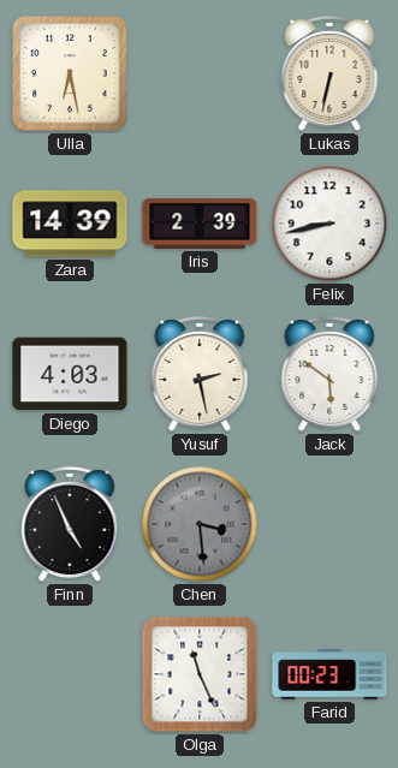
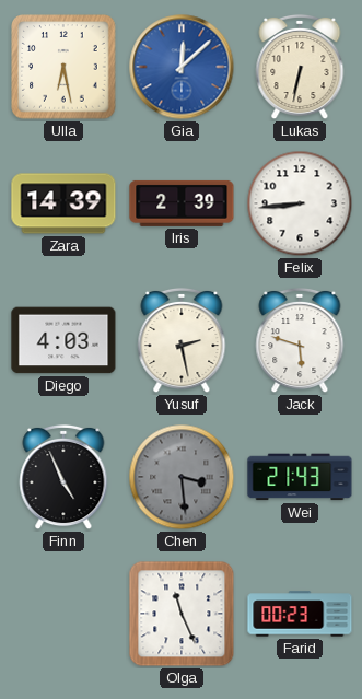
Gia: none -> 12:08
Felix: 8:43 -> 8:44
Jack: 5:51 -> 5:48
Wei: none -> 21:43
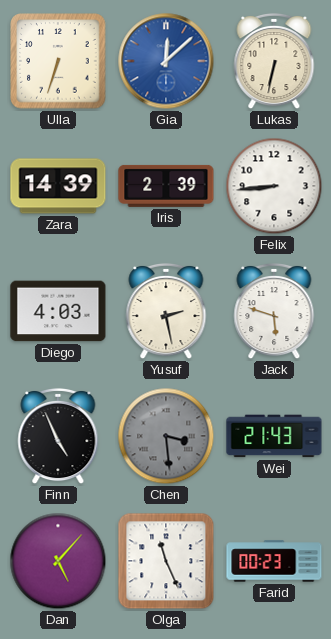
Ulla: 6:28 -> 6:33
Dan: none -> 5:07
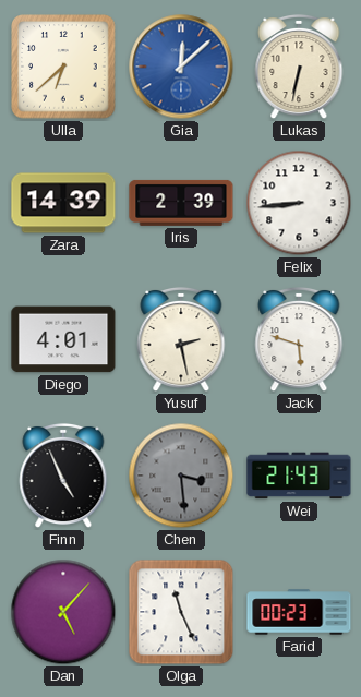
Ulla: 6:33 -> 6:38
Diego: 4:03 -> 4:01
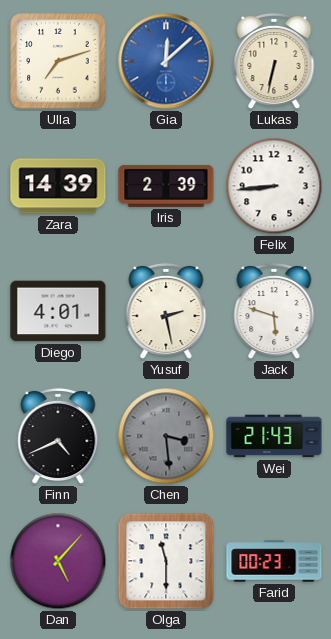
Ulla: 6:38 -> 7:12
Finn: 4:56 -> 4:41
Olga: 11:26 -> 11:30
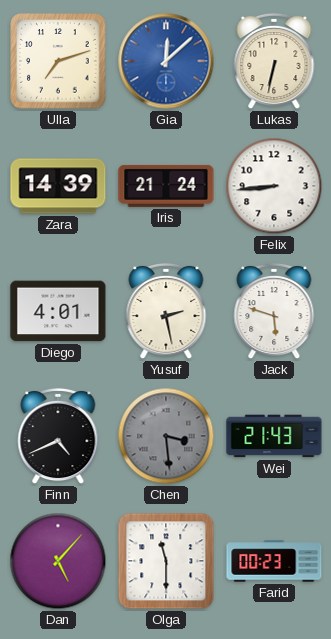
Iris: 2:39 -> 21:24
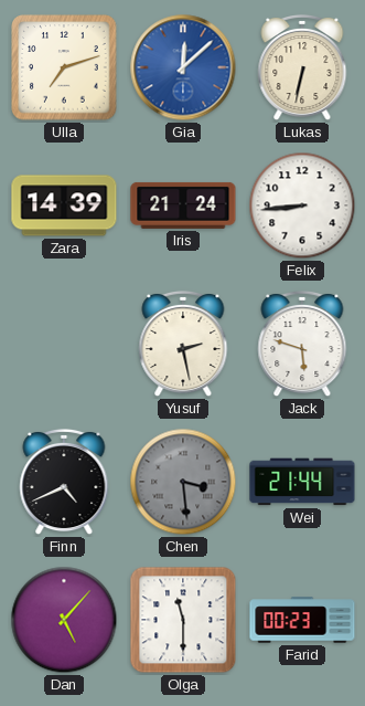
Diego: 4:01 -> none
Wei: 21:43 -> 21:44
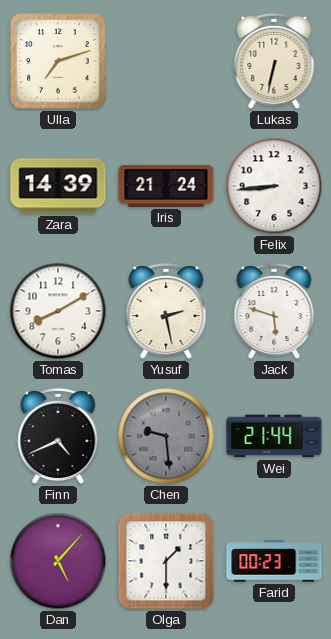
Gia: 12:08 -> none
Tomas: none -> 8:10
Chen: 3:29 -> 9:29
Olga: 11:30 -> 1:30
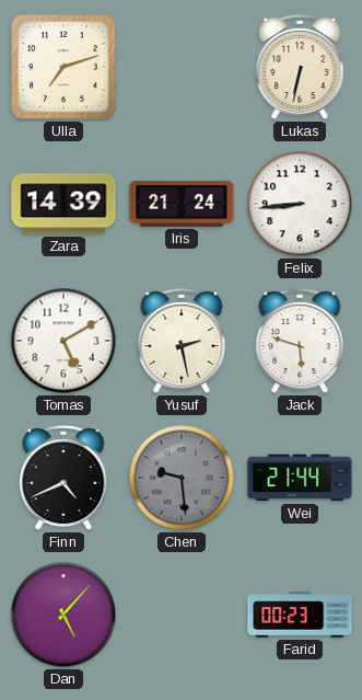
Tomas: 8:10 -> 5:10
Olga: 1:30 -> none
